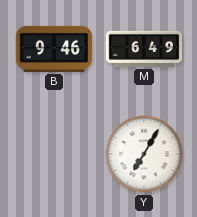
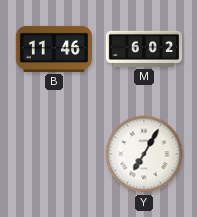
B: 9:46 -> 11:46
M: 6:49 -> 6:02
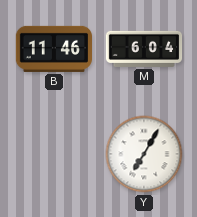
M: 6:02 -> 6:04
